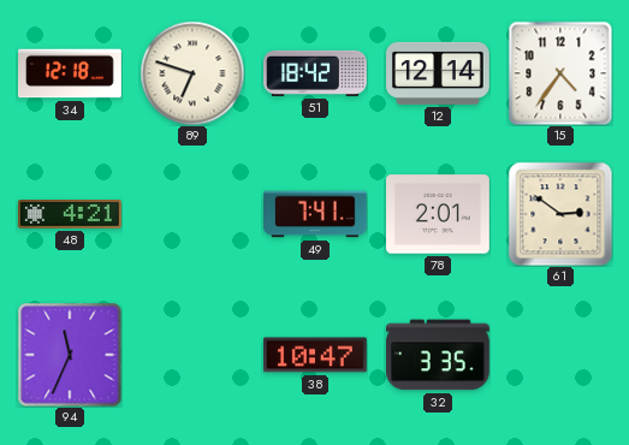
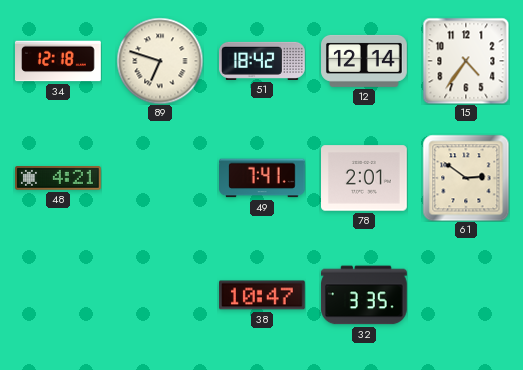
94: 11:34 -> none
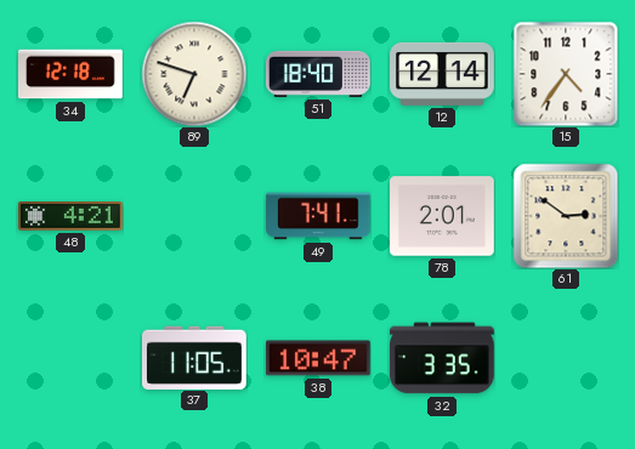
51: 18:42 -> 18:40
37: none -> 11:05
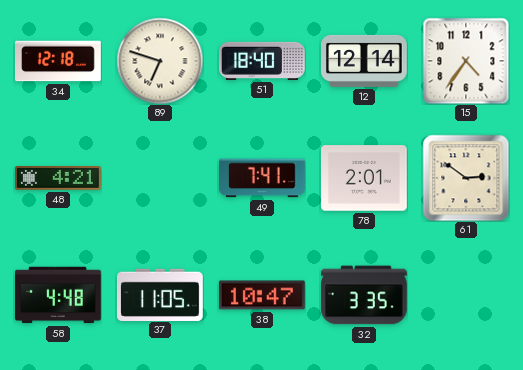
58: none -> 4:48
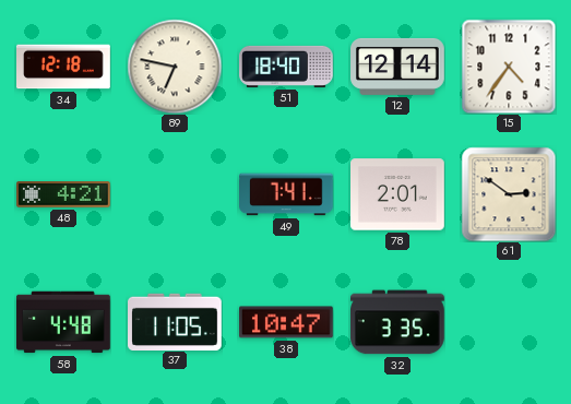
89: 6:48 -> 6:47
